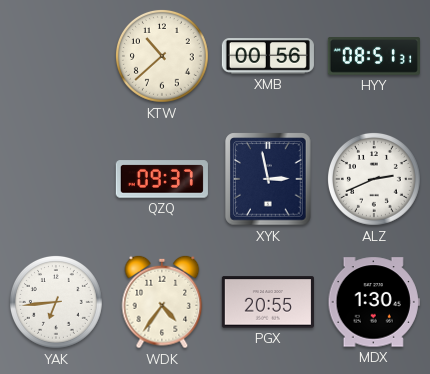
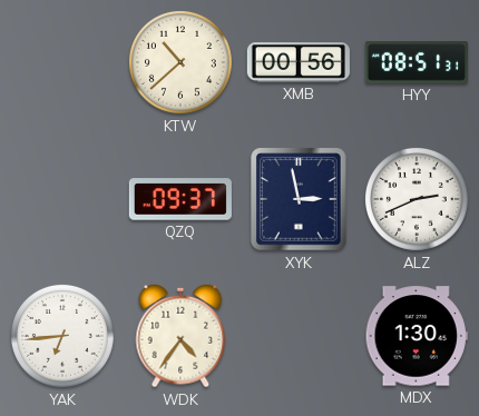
PGX: 20:55 -> none
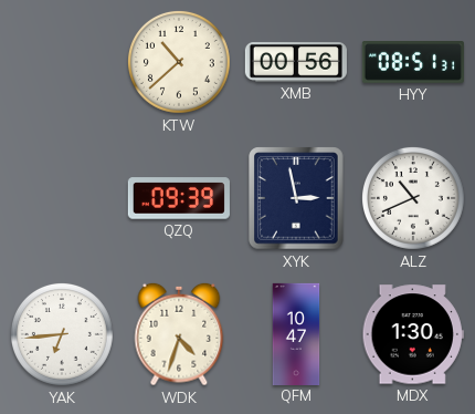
QZQ: 09:37 -> 09:39
ALZ: 2:41 -> 10:41
WDK: 4:36 -> 4:33
QFM: none -> 10:47
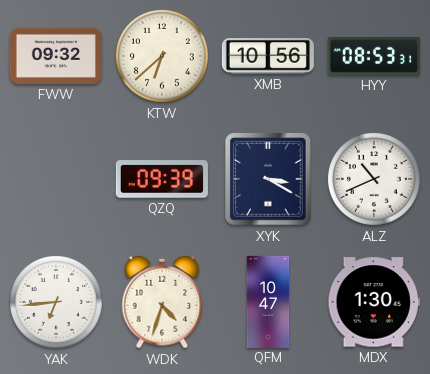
FWW: none -> 09:32
KTW: 10:38 -> 6:38
XMB: 00:56 -> 10:56
HYY: 08:51 -> 08:53
XYK: 2:58 -> 3:20
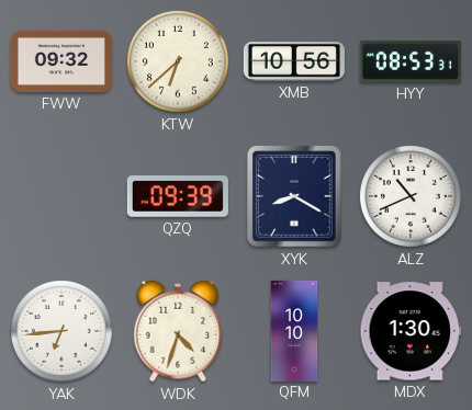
XYK: 3:20 -> 8:20
QFM: 10:47 -> 10:10
